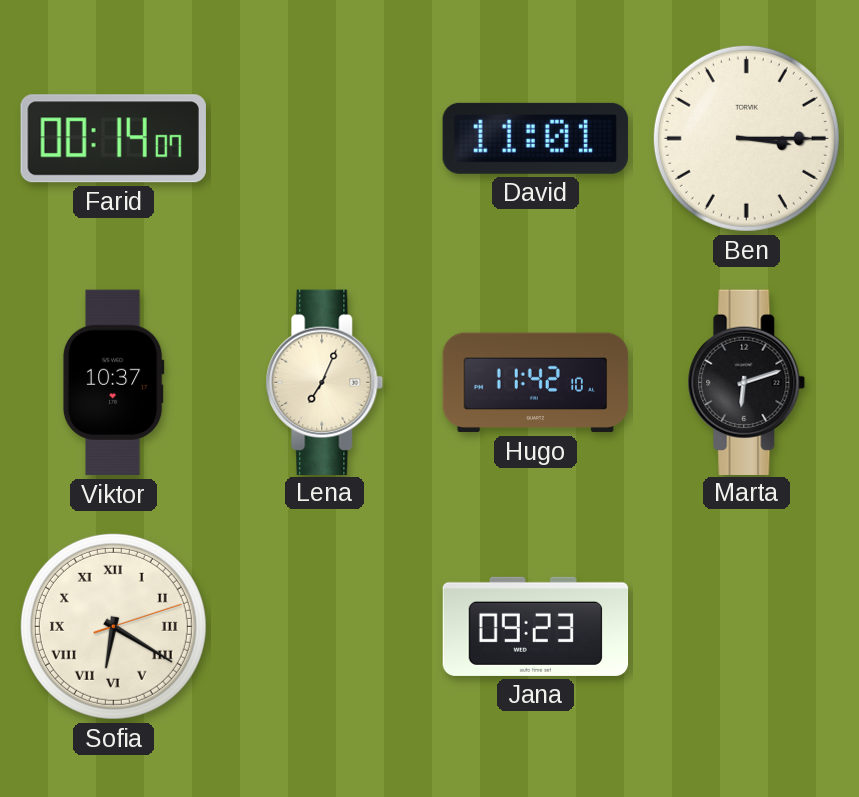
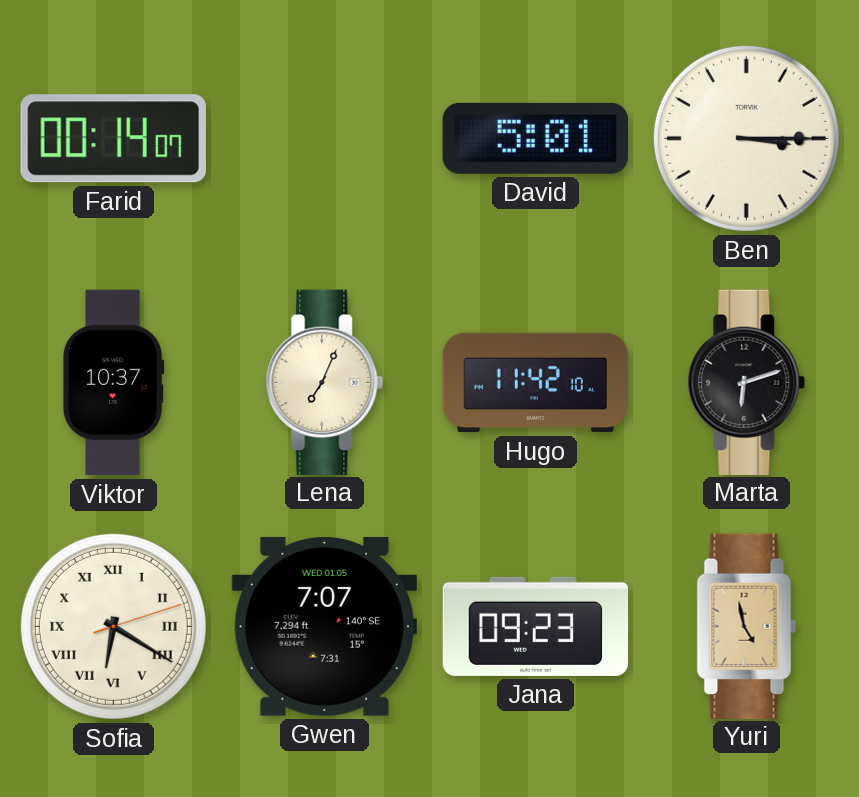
David: 11:01 -> 5:01
Gwen: none -> 7:07
Yuri: none -> 4:58
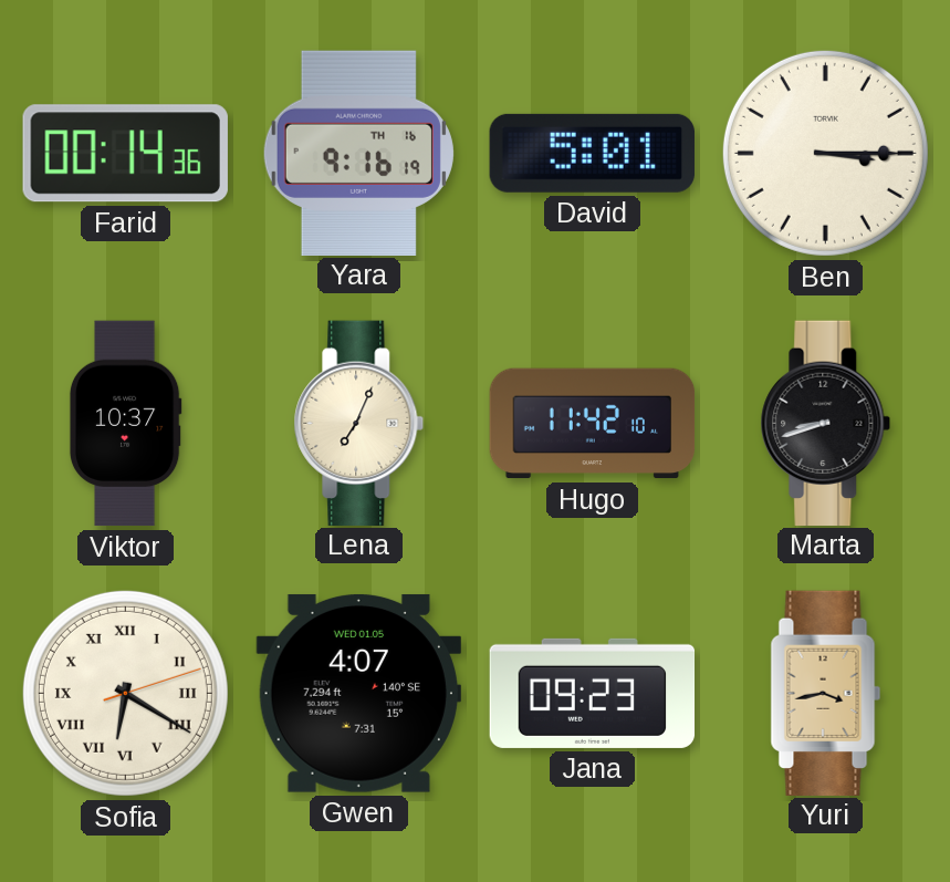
Farid: 00:14:07 -> 00:14:36
Yara: none -> 9:16
Marta: 6:12 -> 8:42
Gwen: 7:07 -> 4:07
Yuri: 4:58 -> 3:43
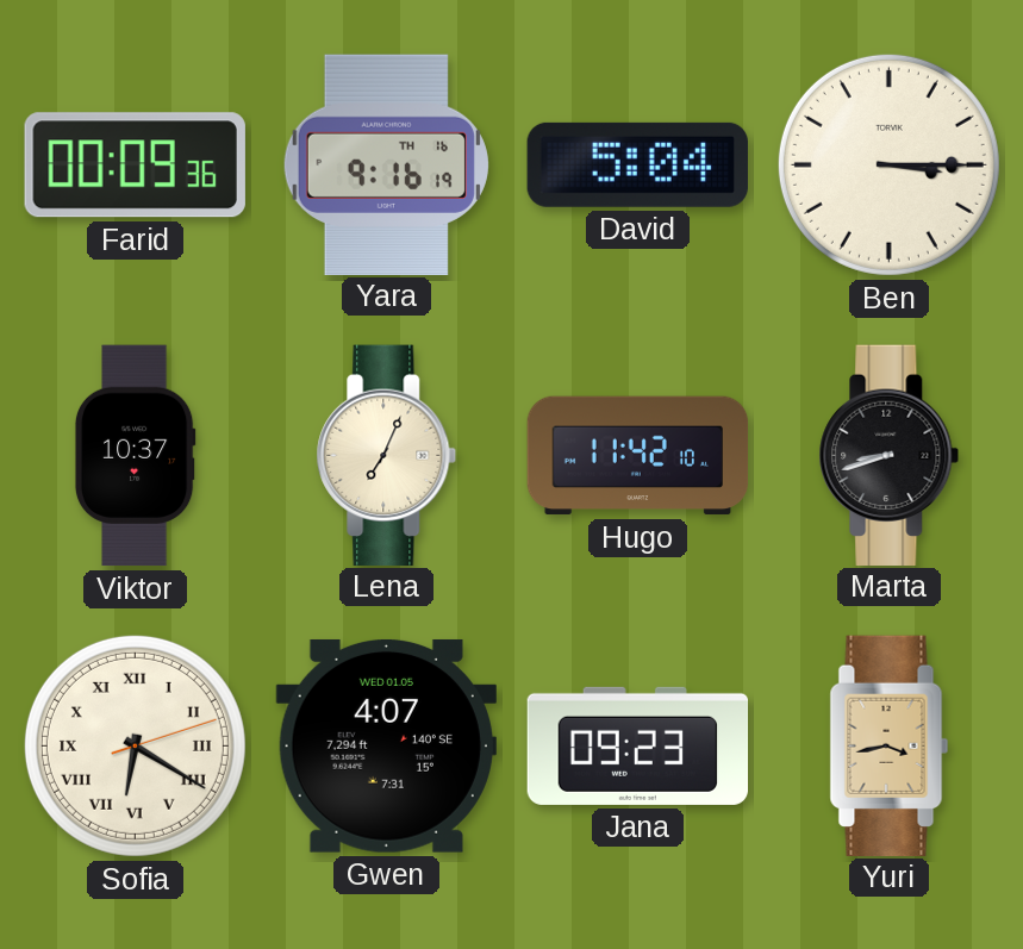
Farid: 00:14 -> 00:09
David: 5:01 -> 5:04
